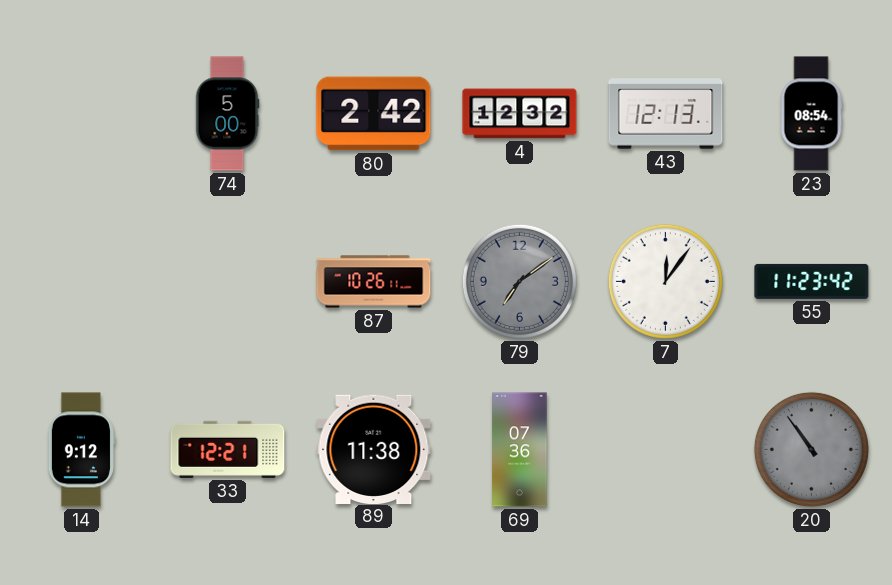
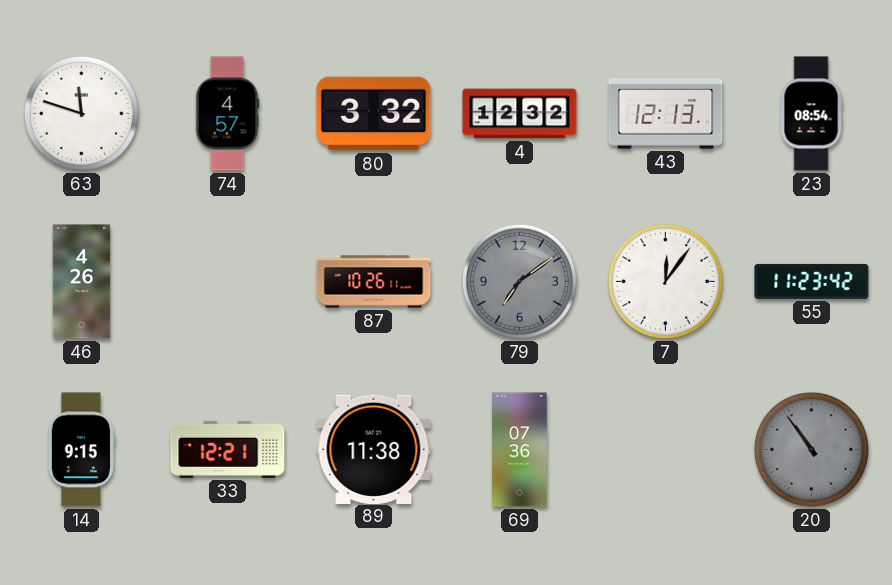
63: none -> 11:48
74: 5:00 -> 4:57
80: 2:42 -> 3:32
46: none -> 4:26
14: 9:12 -> 9:15
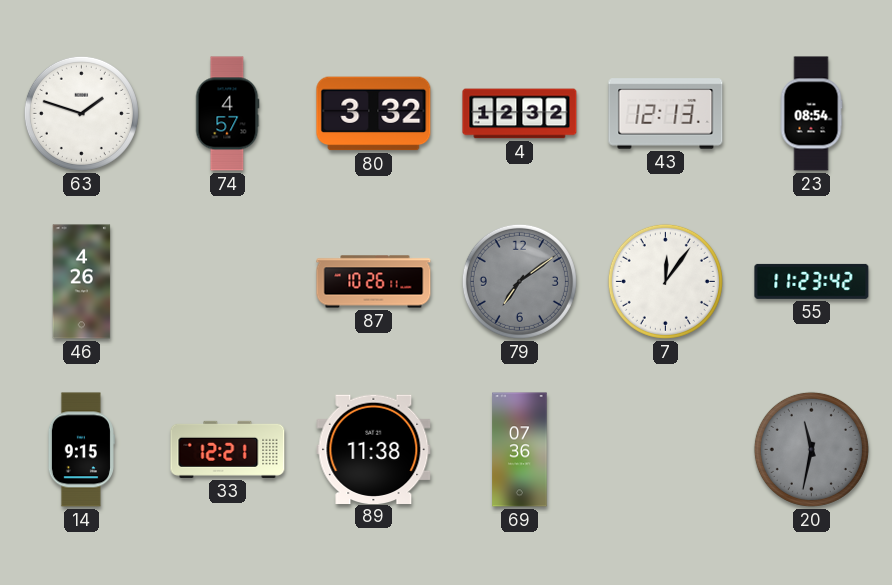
63: 11:48 -> 1:48
20: 10:54 -> 11:32
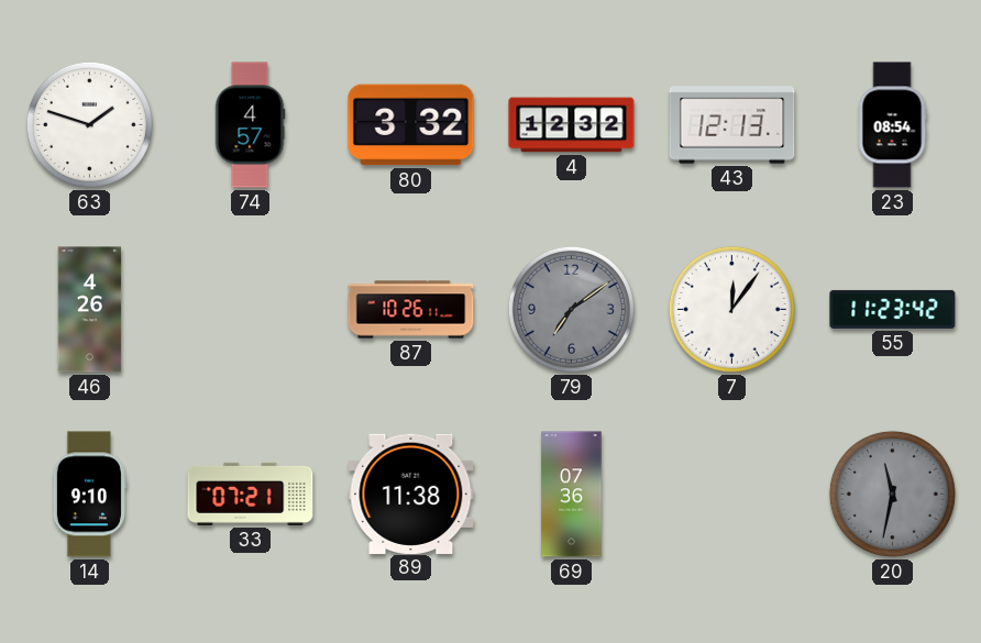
14: 9:15 -> 9:10
33: 12:21 -> 07:21
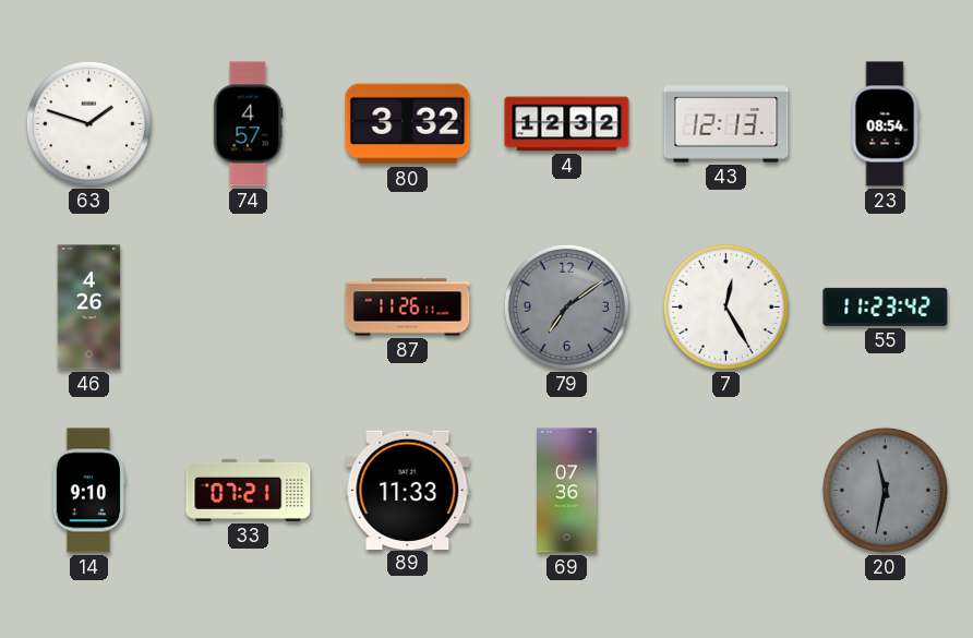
87: 10:26 -> 11:26
7: 12:06 -> 12:25
89: 11:38 -> 11:33
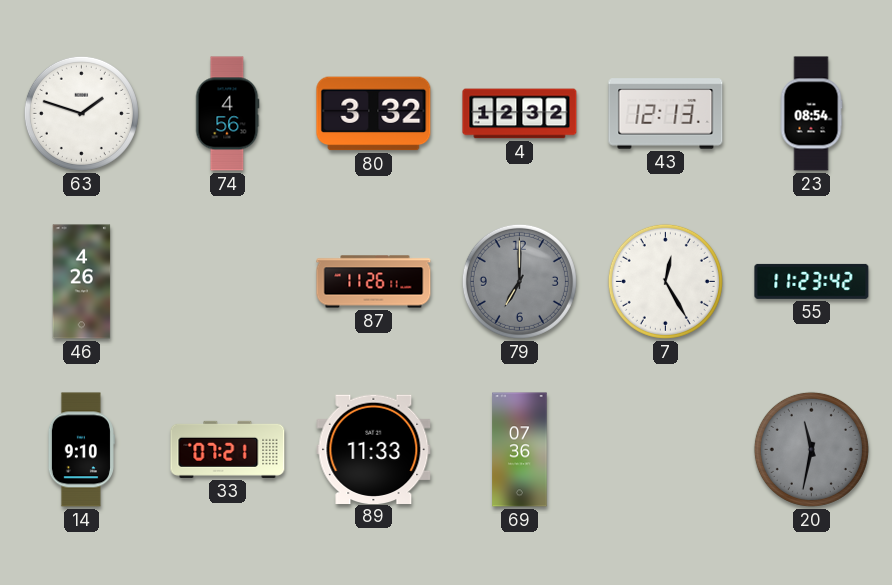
74: 4:57 -> 4:56
79: 7:09 -> 7:00
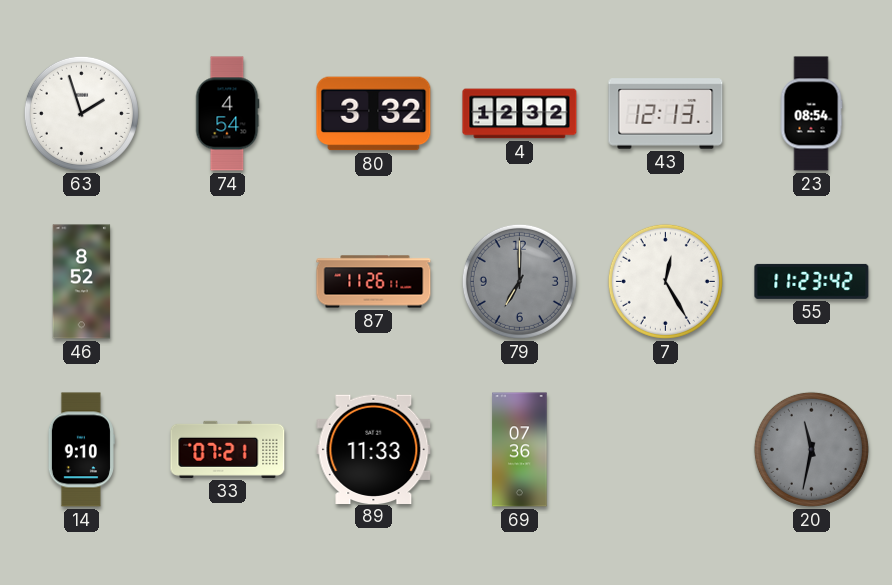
63: 1:48 -> 1:57
74: 4:56 -> 4:54
46: 4:26 -> 8:52
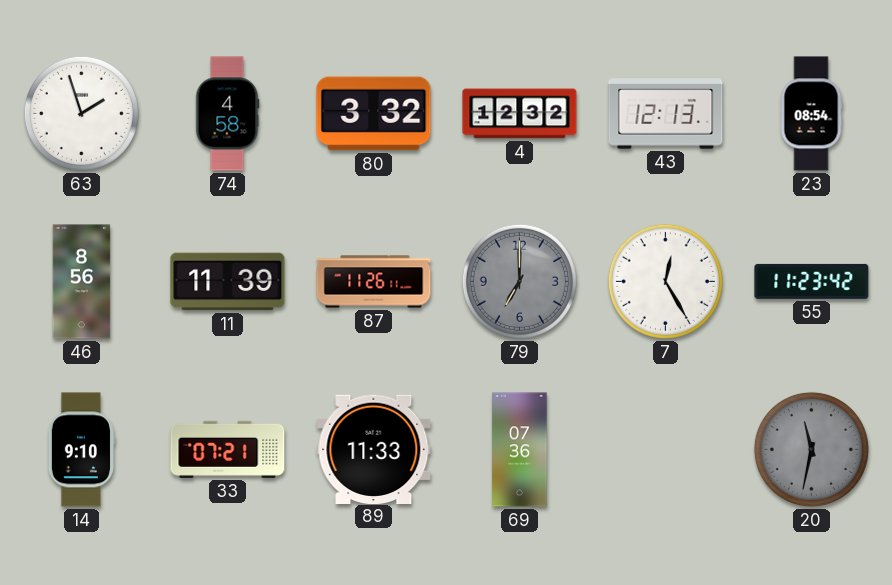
74: 4:54 -> 4:58
46: 8:52 -> 8:56
11: none -> 11:39
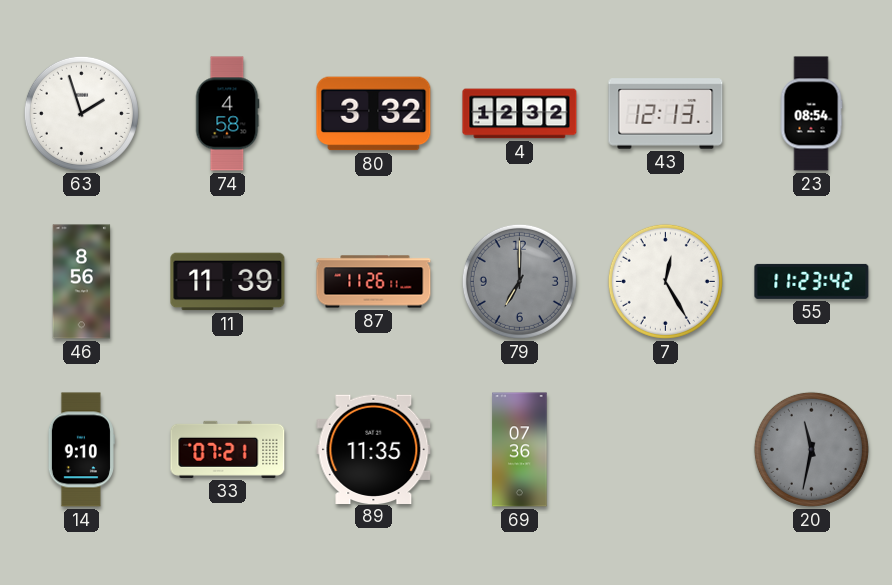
89: 11:33 -> 11:35
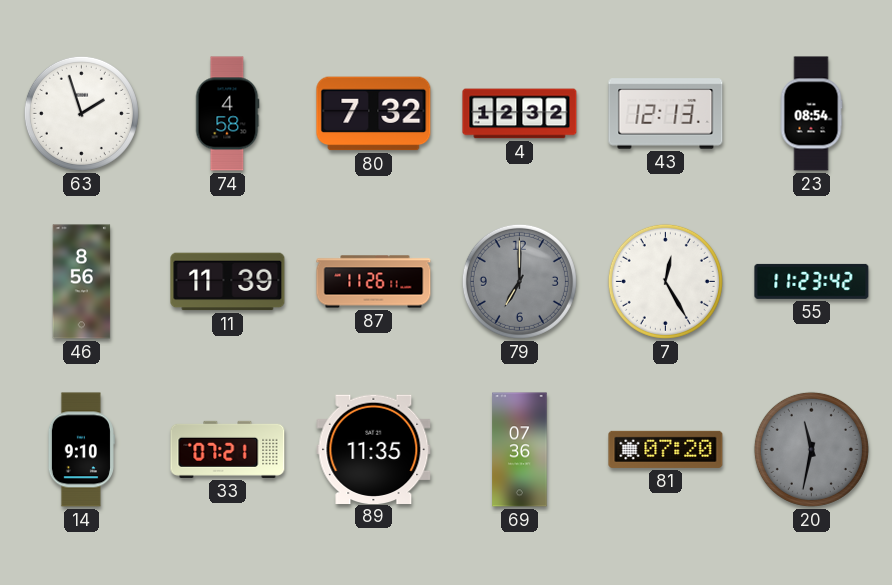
80: 3:32 -> 7:32
81: none -> 07:20
